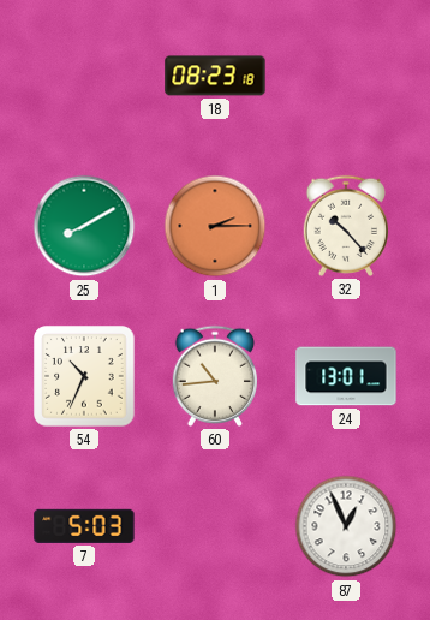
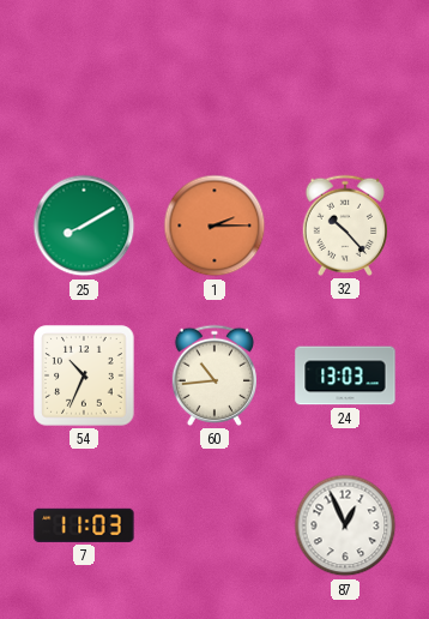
18: 08:23 -> none
24: 13:01 -> 13:03
7: 5:03 -> 11:03
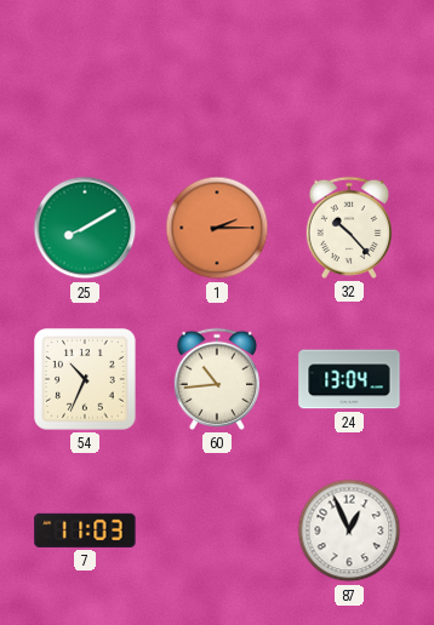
24: 13:03 -> 13:04
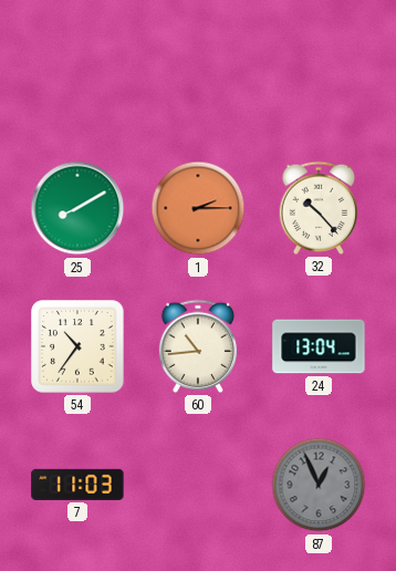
54: 10:34 -> 10:36
87 dial: white -> grey
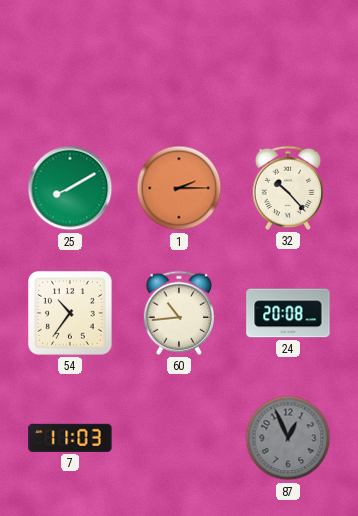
24: 13:04 -> 20:08
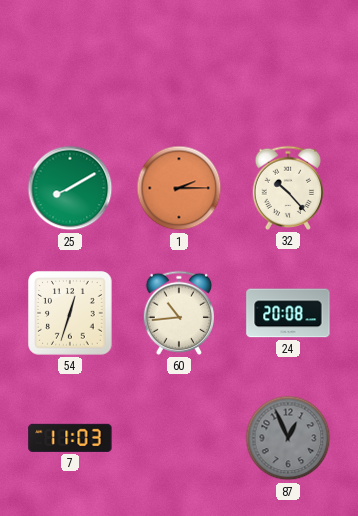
54: 10:36 -> 12:33
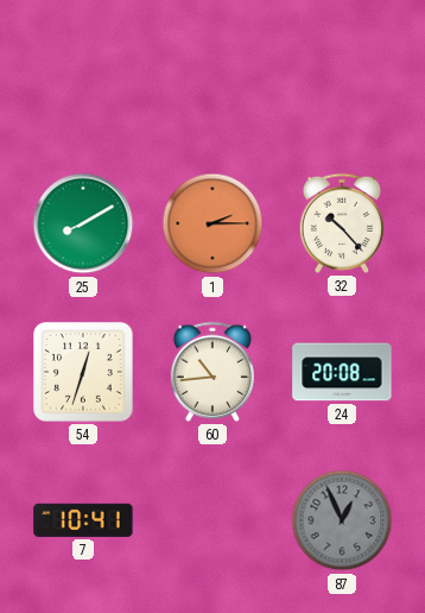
7: 11:03 -> 10:41
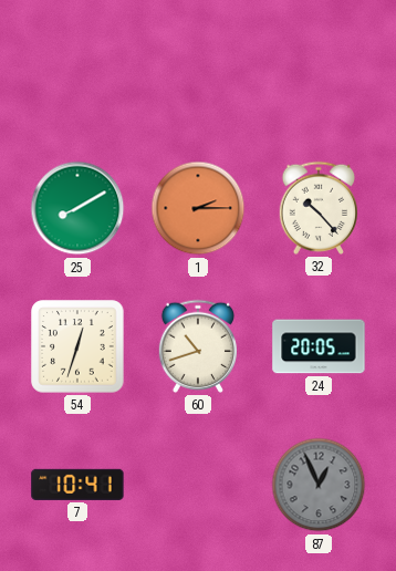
60: 10:44 -> 10:42
24: 20:08 -> 20:05
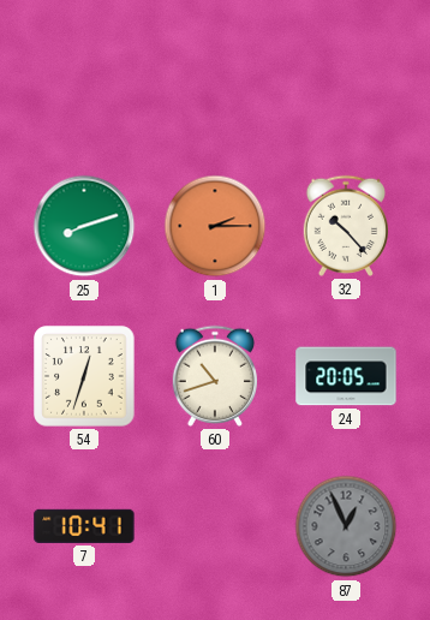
25: 8:10 -> 8:12
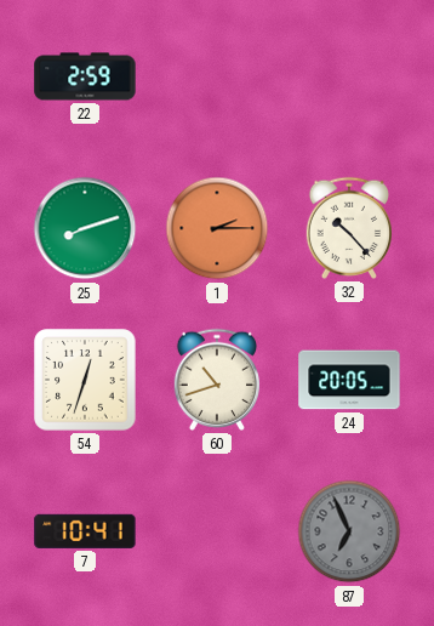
22: none -> 2:59
87: 12:56 -> 6:56
